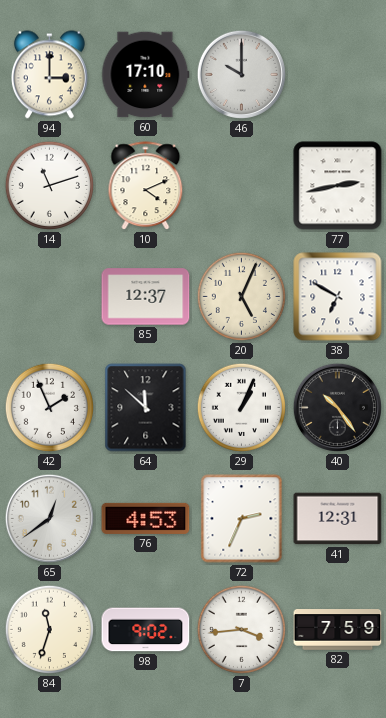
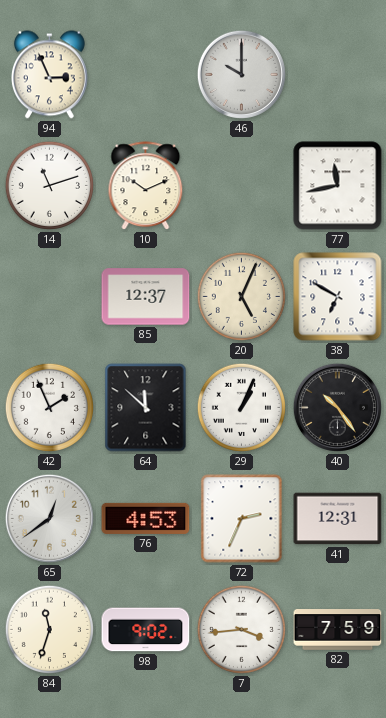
94: 3:00 -> 2:56
60: 17:10 -> none
10: 4:11 -> 10:11
77: 2:43 -> 11:43
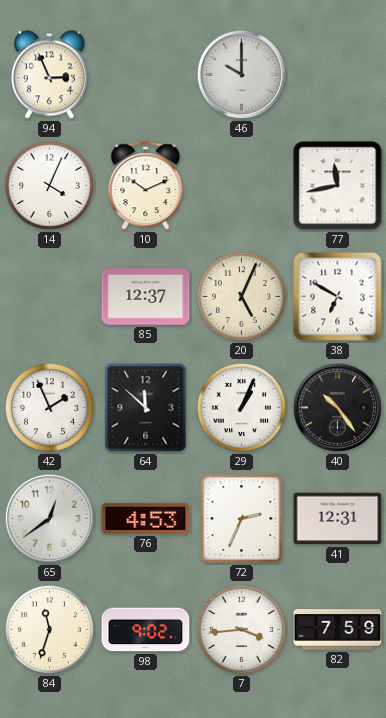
14: 11:12 -> 4:04
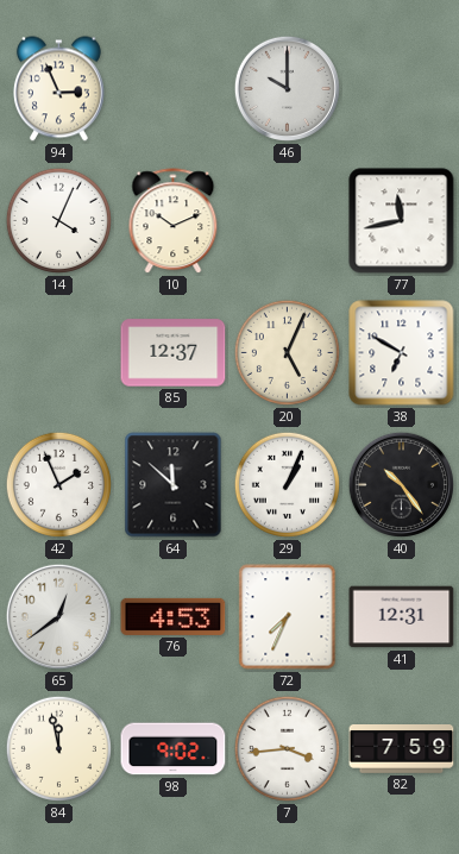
72: 2:34 -> 7:34
84: 11:33 -> 11:58
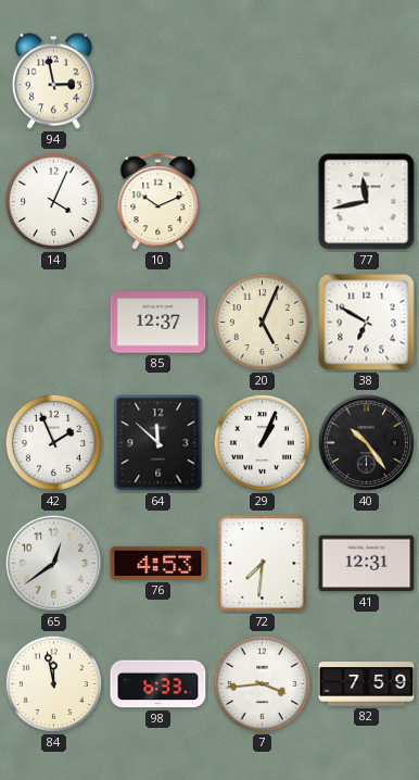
94: 2:56 -> 2:58
46: 10:00 -> none
72: 7:34 -> 7:31
98: 9:02 -> 6:33
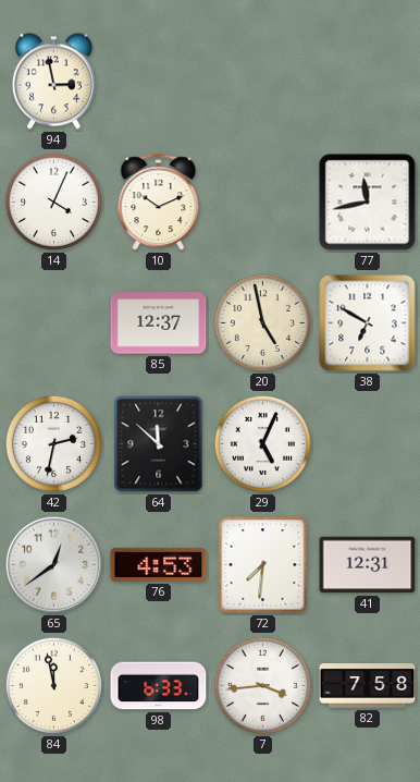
20: 5:04 -> 4:58
42: 1:56 -> 2:32
29: 1:04 -> 5:04
40: 10:24 -> none
82: 7:59 -> 7:58
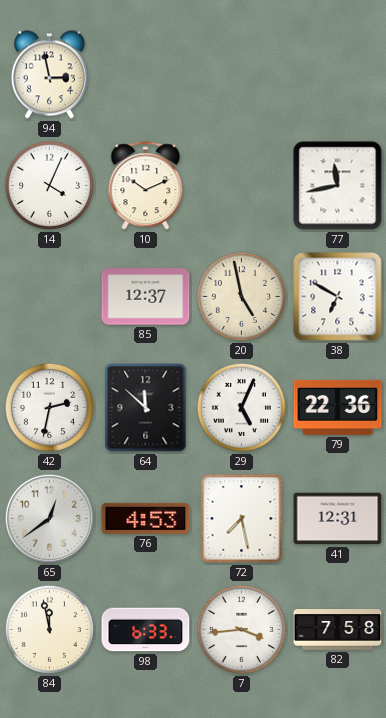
79: none -> 22:36
72: 7:31 -> 7:28
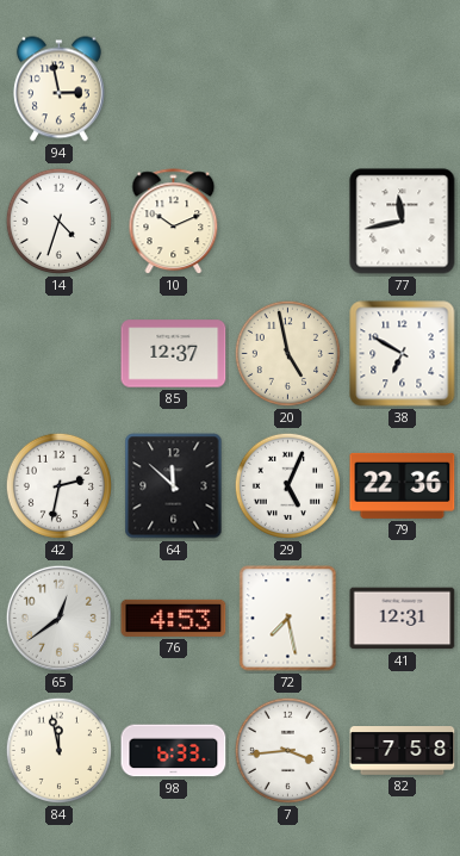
14: 4:04 -> 4:33
